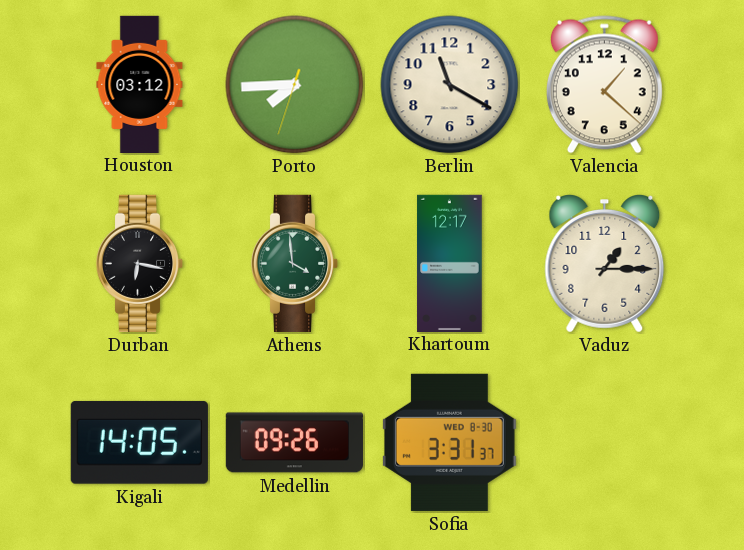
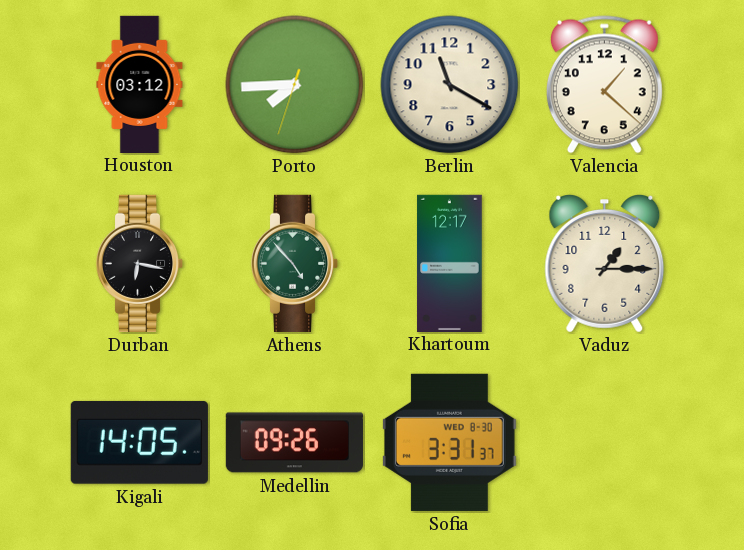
Athens: 3:59 -> 4:53
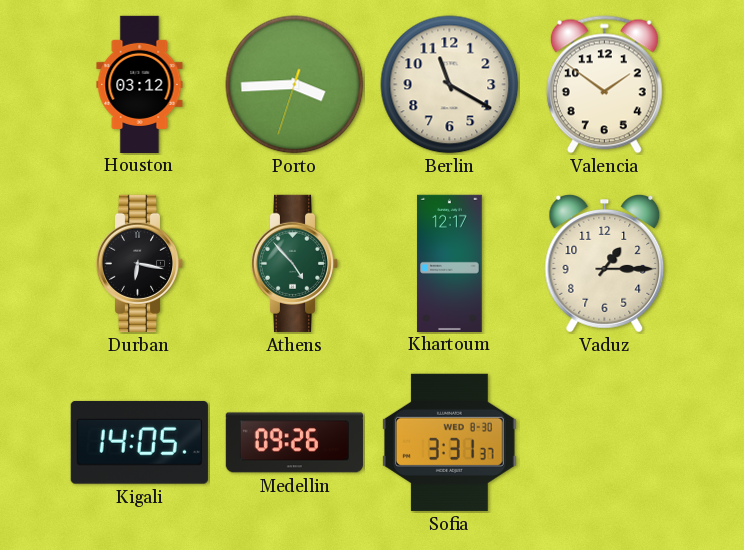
Porto: 7:44 -> 3:44
Valencia: 1:22 -> 1:51
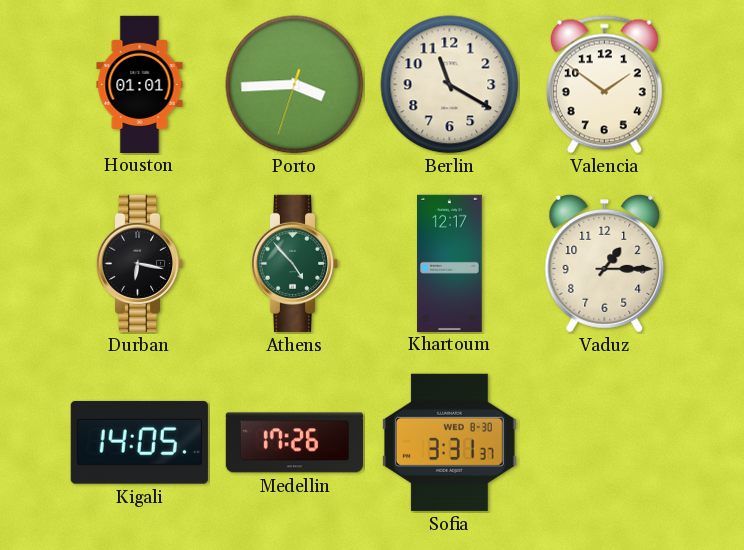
Houston: 03:12 -> 01:01
Medellin: 09:26 -> 17:26
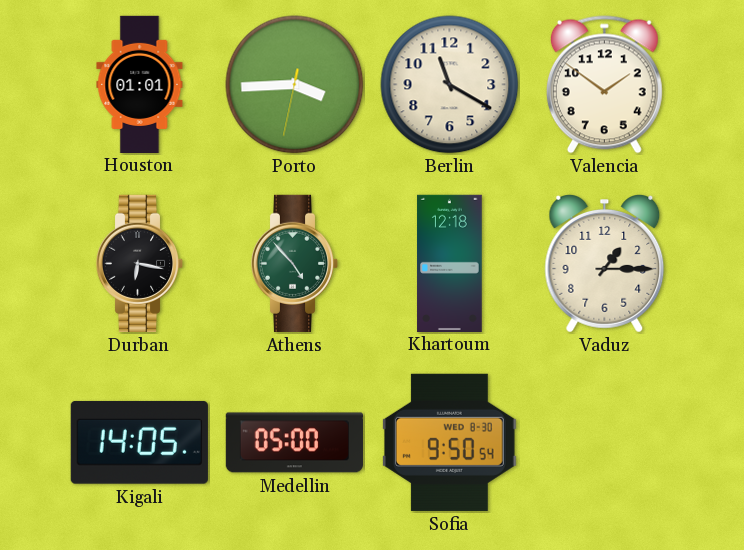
Porto: 3:44:33 -> 3:44:32
Khartoum: 12:17 -> 12:18
Medellin: 17:26 -> 05:00
Sofia: 3:31 -> 9:50
